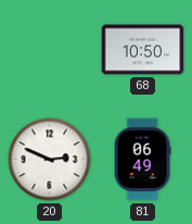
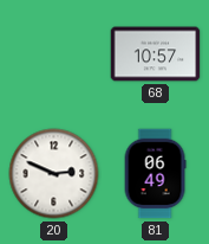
68: 10:50 -> 10:57
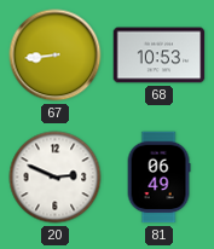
67: none -> 8:44
68: 10:57 -> 10:53
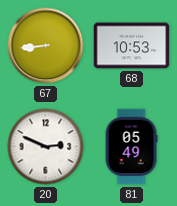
81: 06:49 -> 05:49
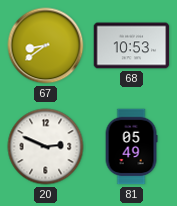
67: 8:44 -> 8:39
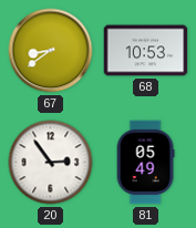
20: 2:49 -> 2:54
